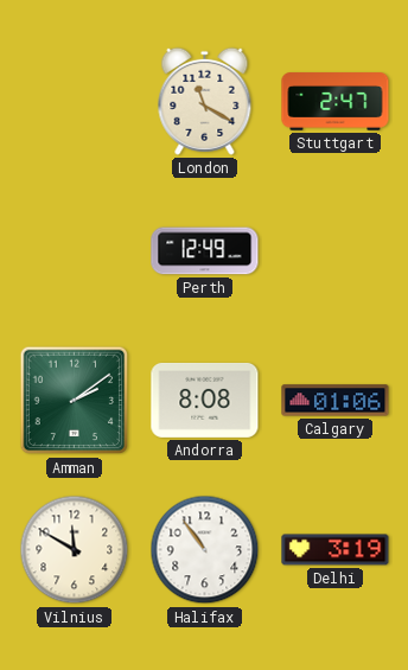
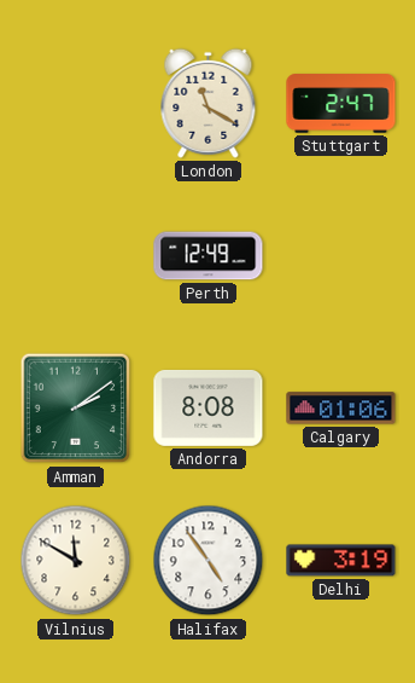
Halifax: 10:54 -> 4:54
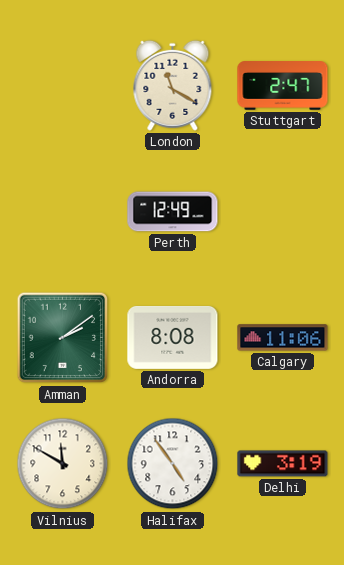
Calgary: 01:06 -> 11:06
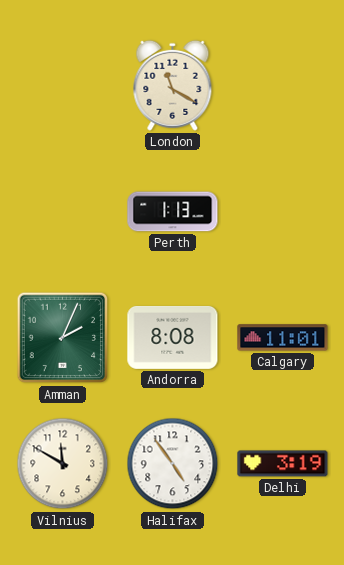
Stuttgart: 2:47 -> none
Perth: 12:49 -> 1:13
Amman: 2:09 -> 2:04
Calgary: 11:06 -> 11:01
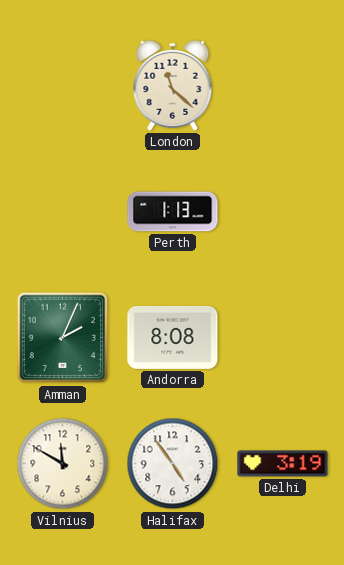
London: 11:20 -> 11:22
Calgary: 11:01 -> none
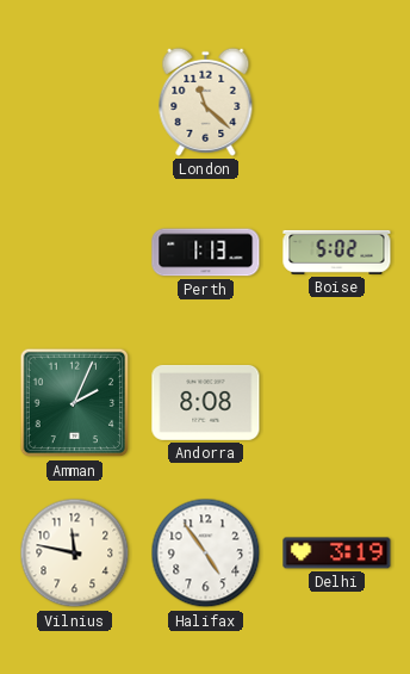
Boise: none -> 5:02
Vilnius: 11:50 -> 11:47
